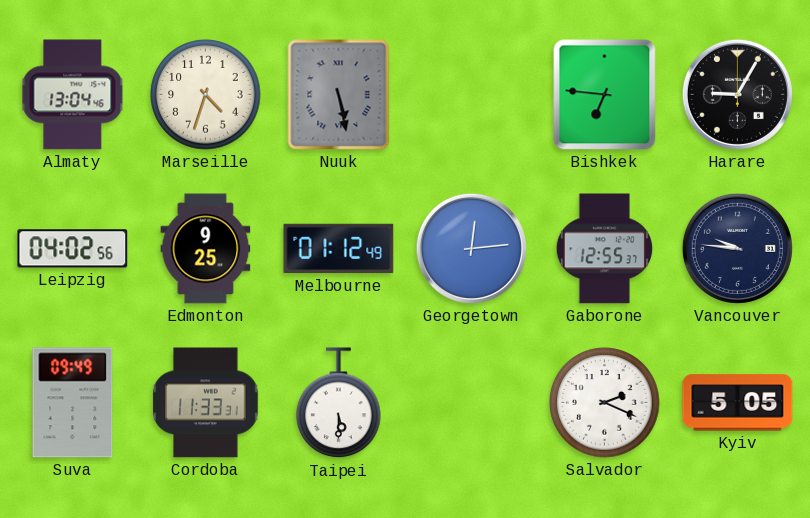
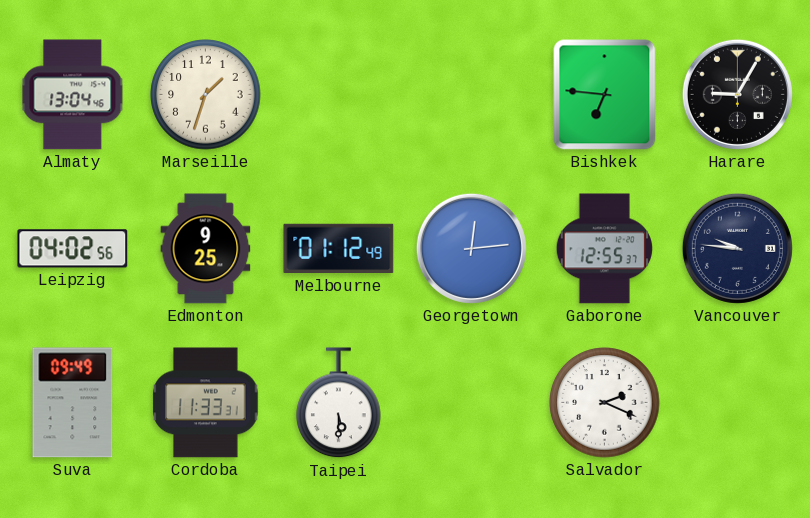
Marseille: 4:33 -> 1:33
Nuuk: 5:28 -> none
Kyiv: 5:05 -> none
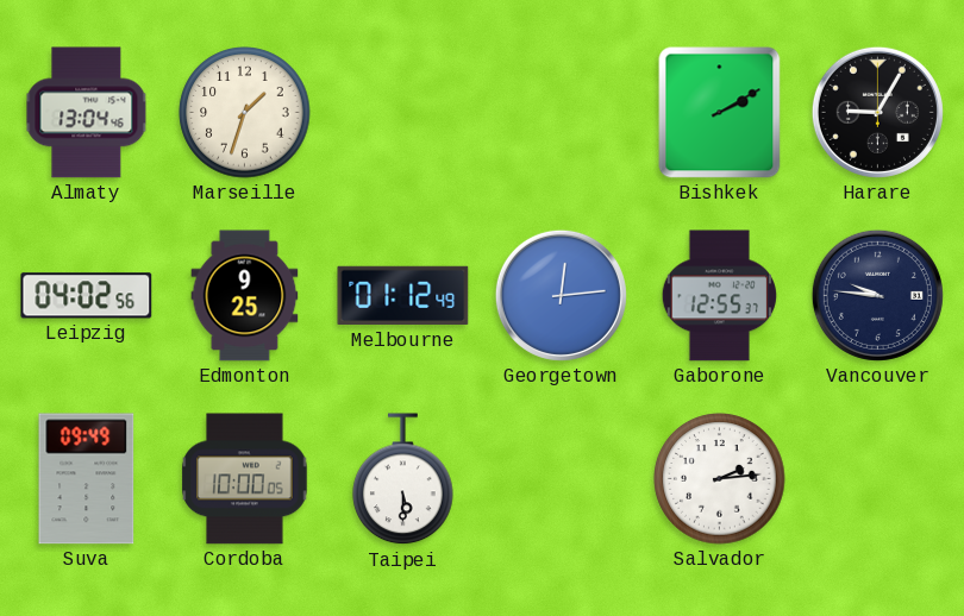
Bishkek: 6:46 -> 2:10
Cordoba: 11:33 -> 10:00
Salvador: 2:19 -> 2:14
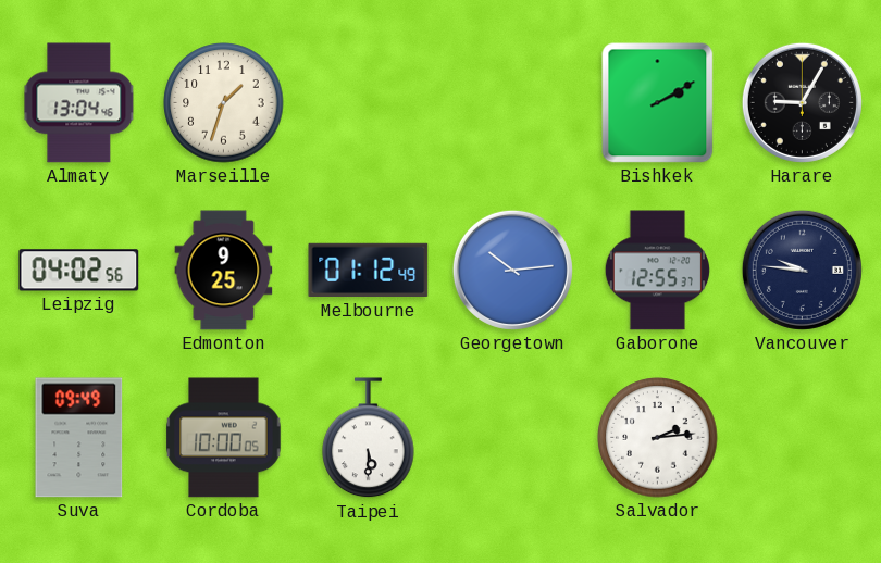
Georgetown: 12:14 -> 10:14
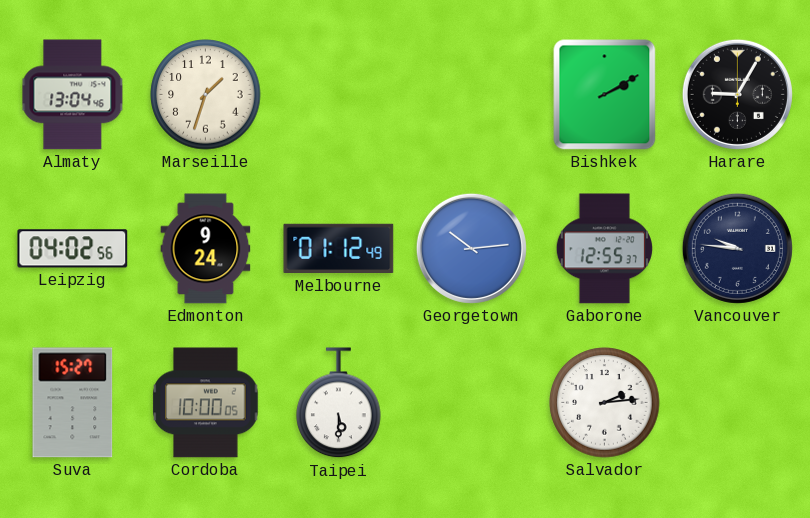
Edmonton: 9:25 -> 9:24
Suva: 09:49 -> 15:27
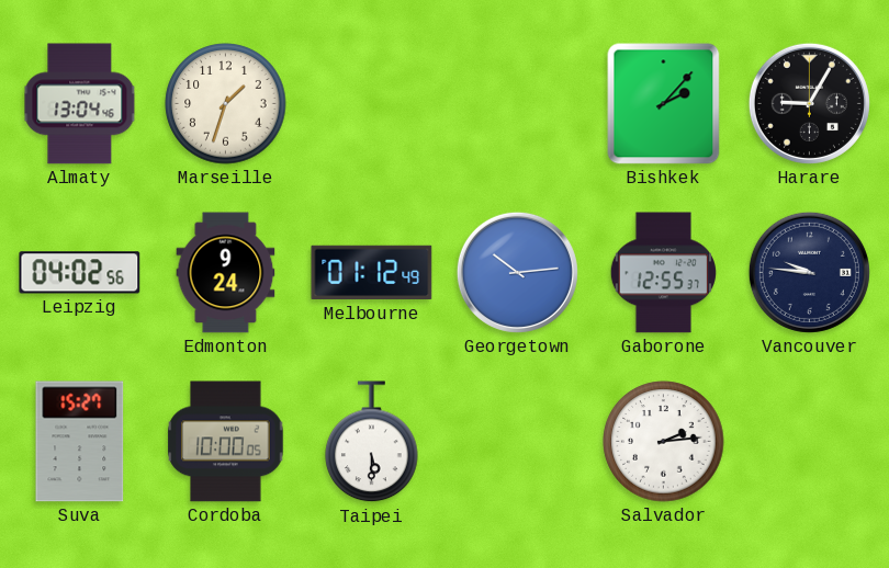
Bishkek: 2:10 -> 2:07
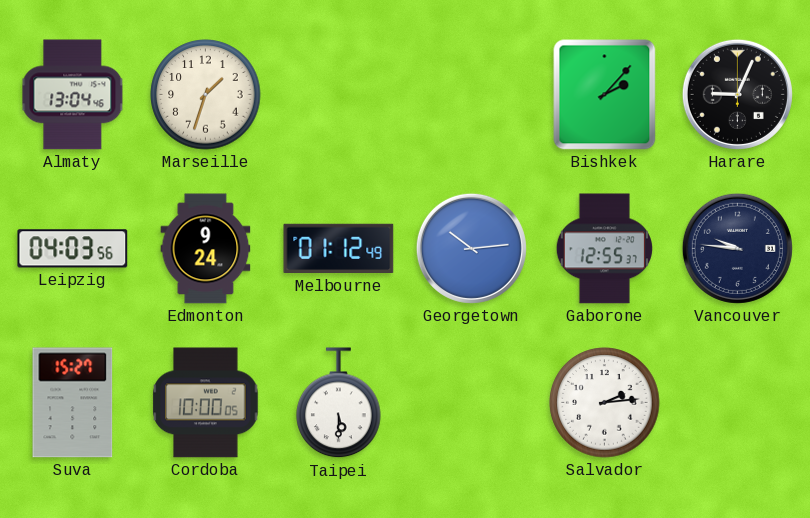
Harare: 9:05 -> 9:04
Leipzig: 04:02 -> 04:03
